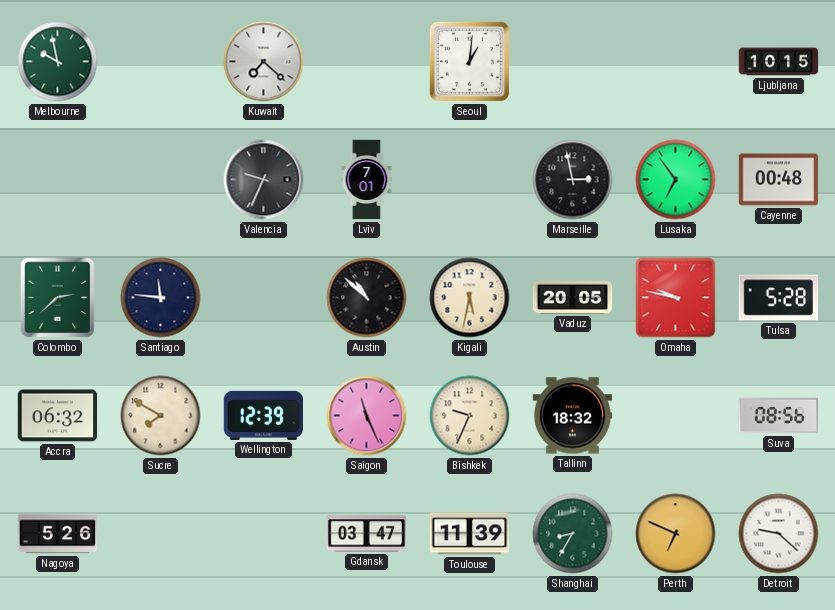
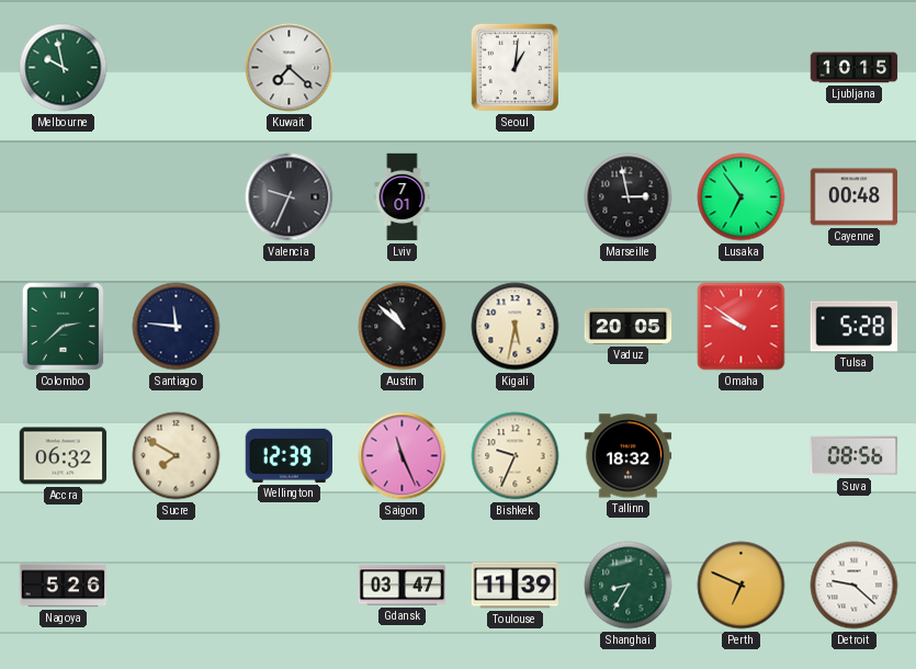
Omaha: 9:47 -> 9:51
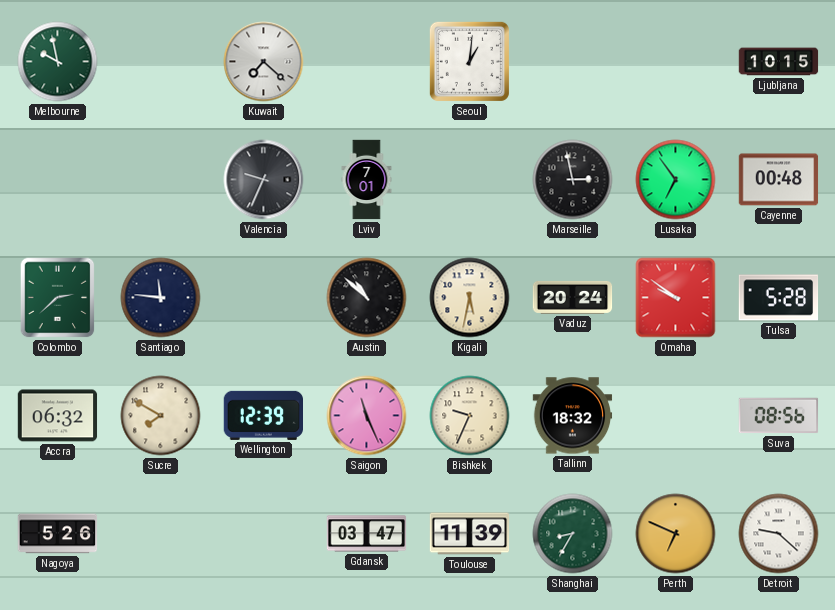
Vaduz: 20:05 -> 20:24
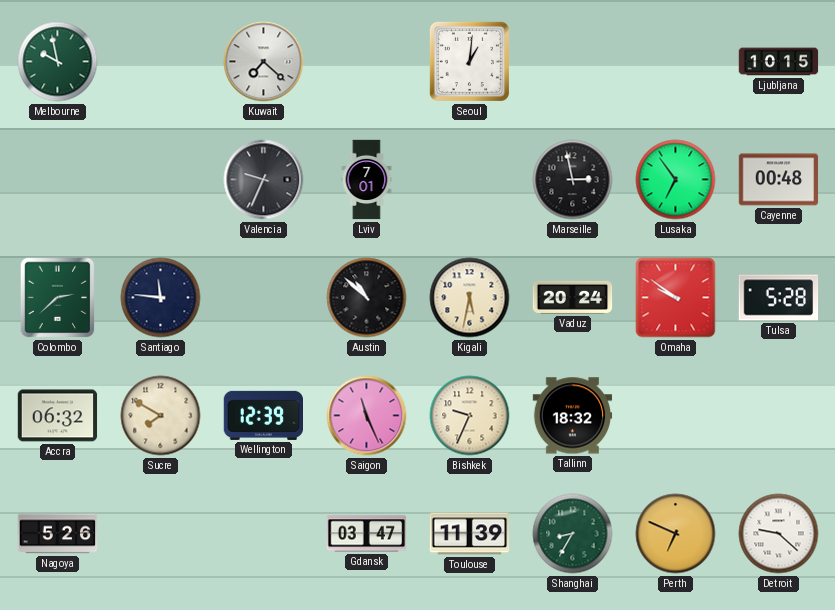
Suva: 08:56 -> none
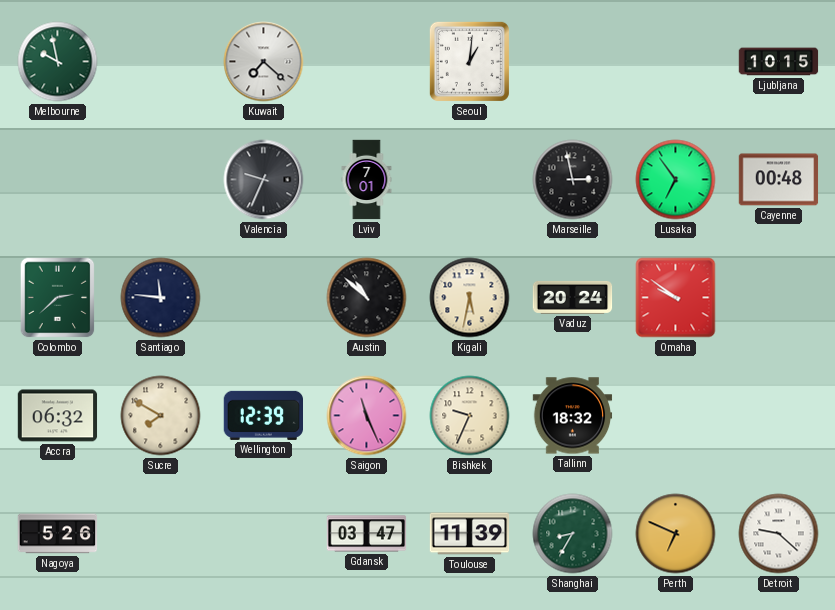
Tulsa: 5:28 -> none
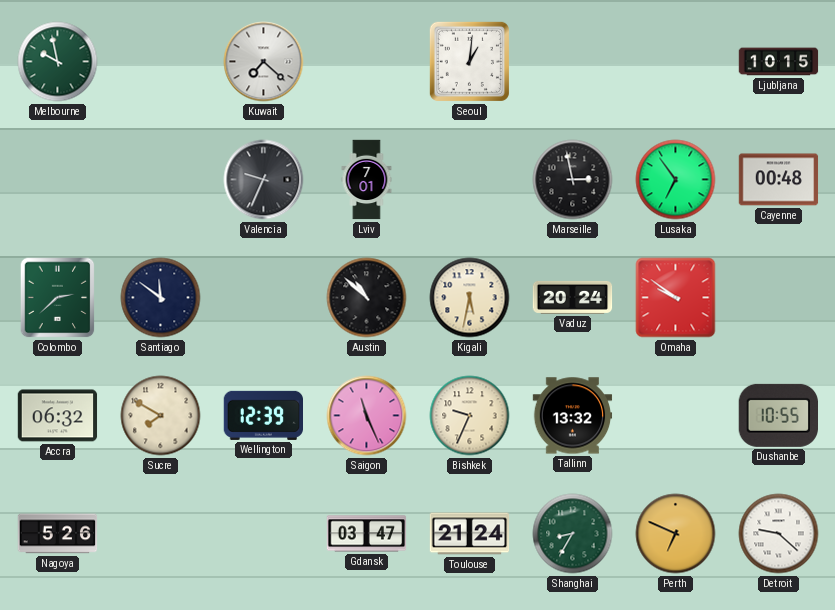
Santiago: 11:46 -> 11:51
Tallinn: 18:32 -> 13:32
Dushanbe: none -> 10:55
Toulouse: 11:39 -> 21:24
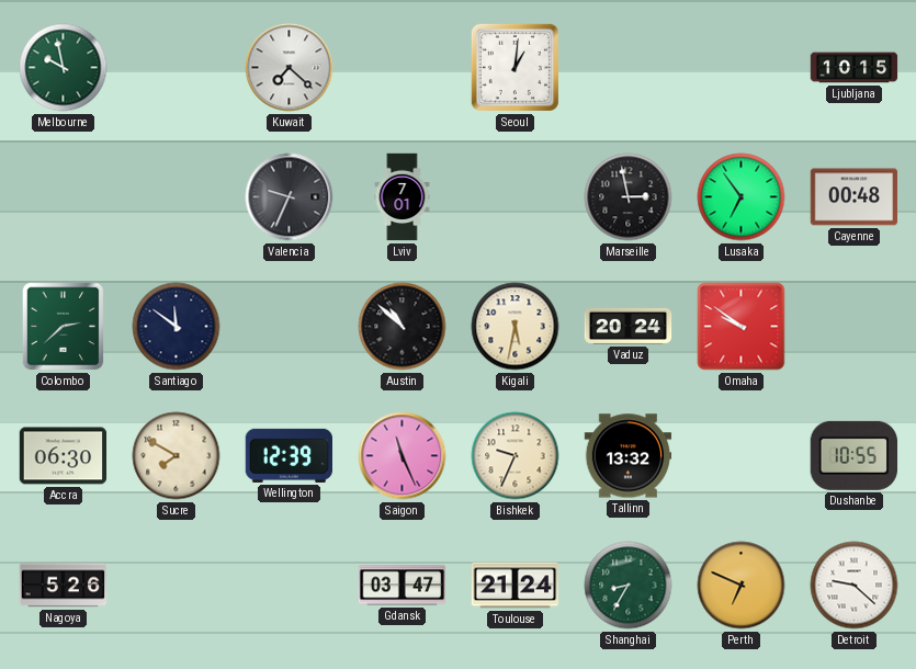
Accra: 06:32 -> 06:30
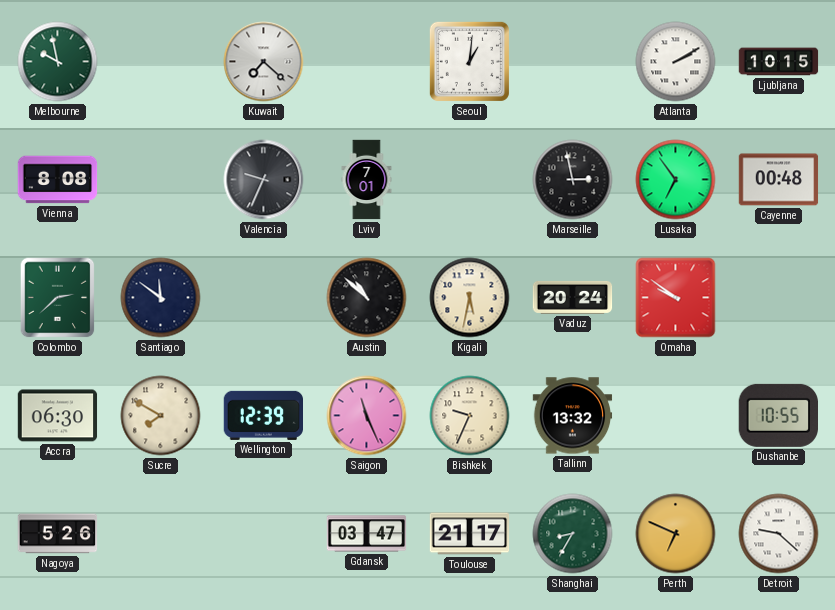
Atlanta: none -> 2:10
Vienna: none -> 8:08
Toulouse: 21:24 -> 21:17
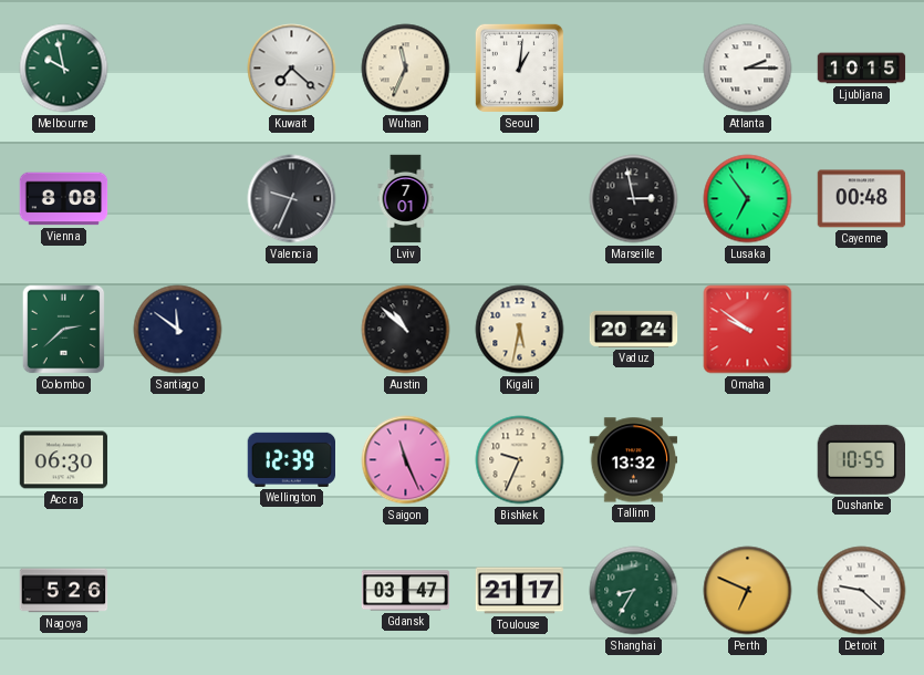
Wuhan: none -> 11:34
Atlanta: 2:10 -> 2:15
Sucre: 7:50 -> none
